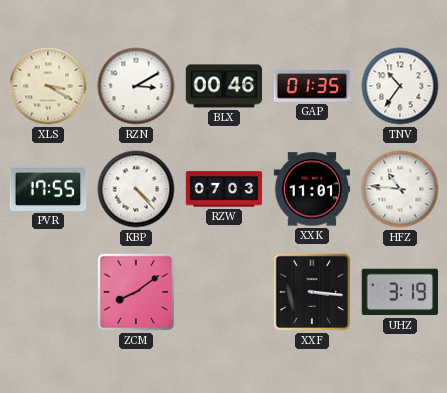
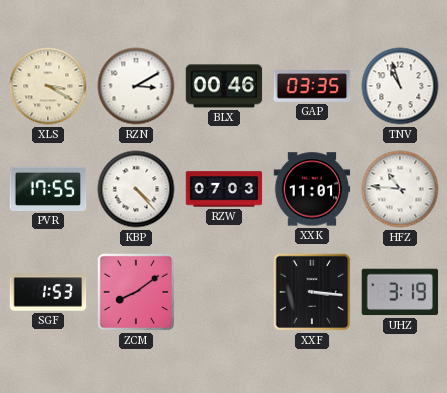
GAP: 01:35 -> 03:35
TNV: 10:36 -> 10:57
SGF: none -> 1:53
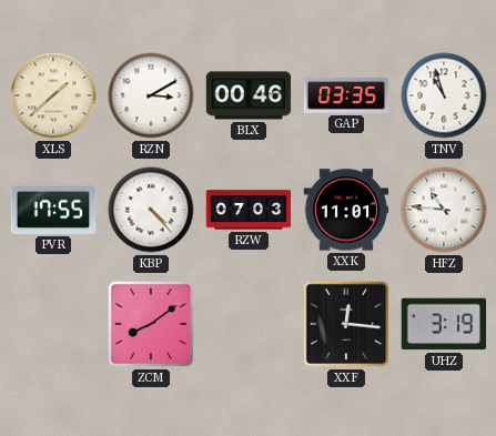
XLS: 3:20 -> 1:38
SGF: 1:53 -> none
XXF: 3:16 -> 12:16
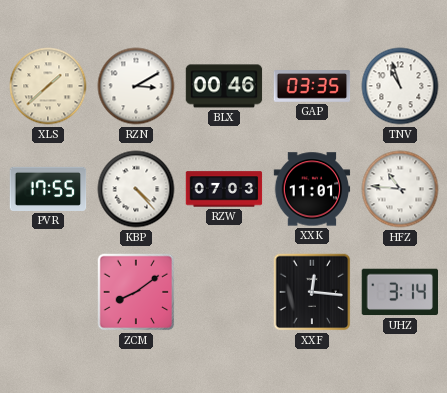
UHZ: 3:19 -> 3:14
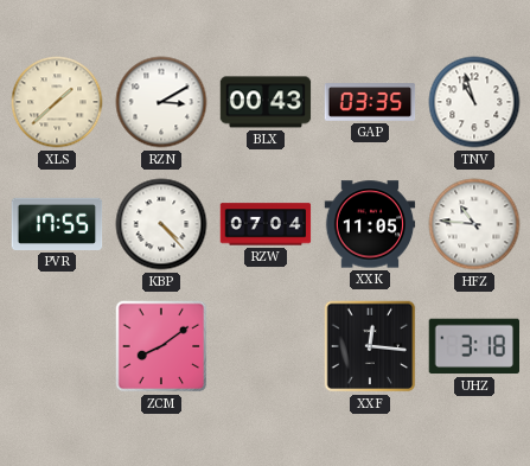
BLX: 00:46 -> 00:43
RZW: 07:03 -> 07:04
XXK: 11:01 -> 11:05
UHZ: 3:14 -> 3:18
